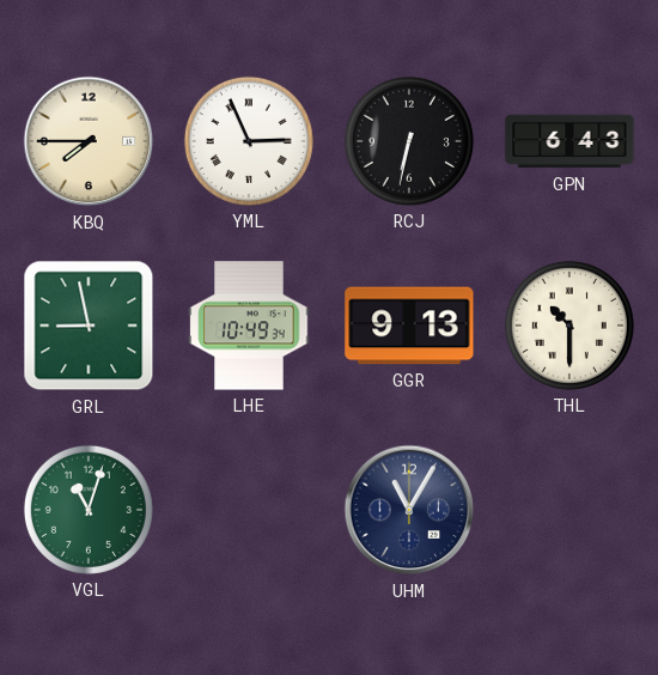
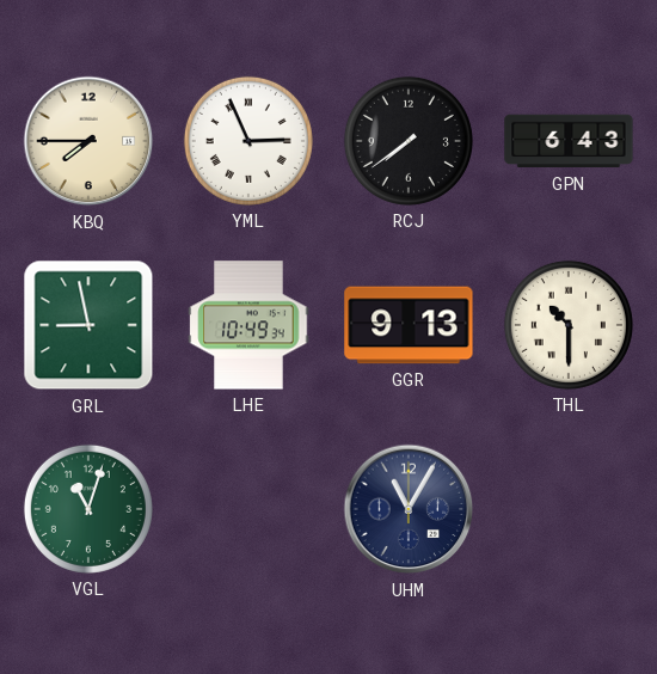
RCJ: 6:32 -> 7:39
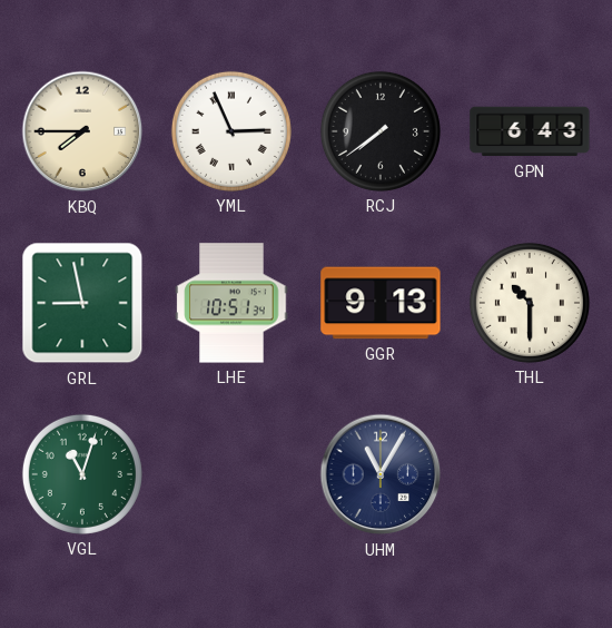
LHE: 10:49 -> 10:51
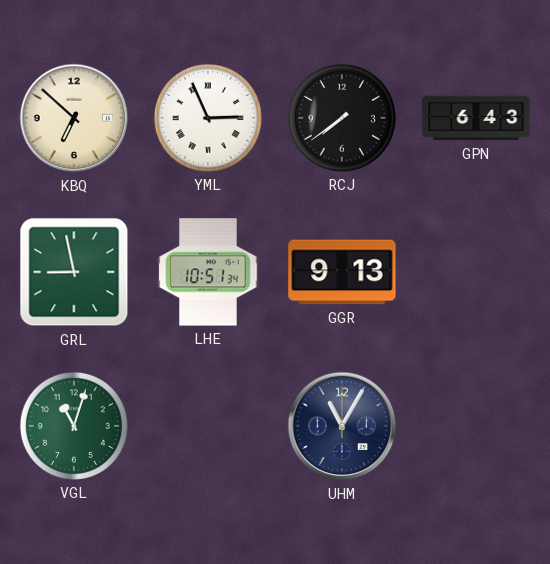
KBQ: 7:45 -> 6:52
THL: 10:30 -> none
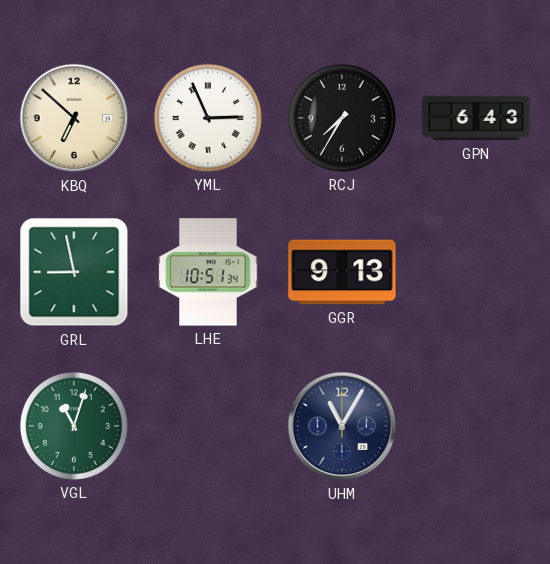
RCJ: 7:39 -> 7:35
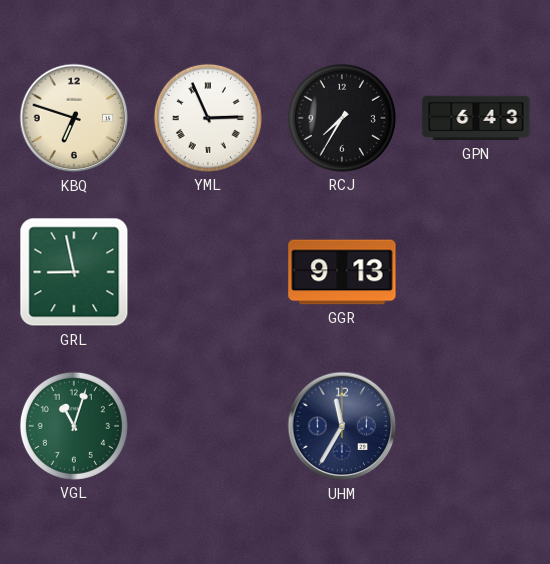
KBQ: 6:52 -> 6:48
LHE: 10:51 -> none
UHM: 11:05 -> 11:35
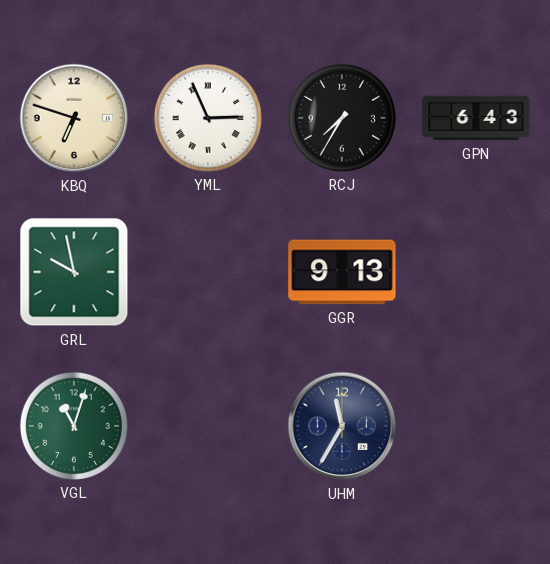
GRL: 8:58 -> 9:58
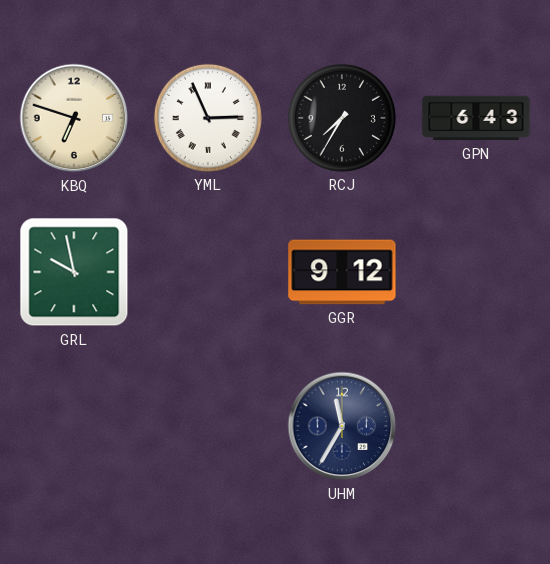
GGR: 9:13 -> 9:12
VGL: 11:03 -> none
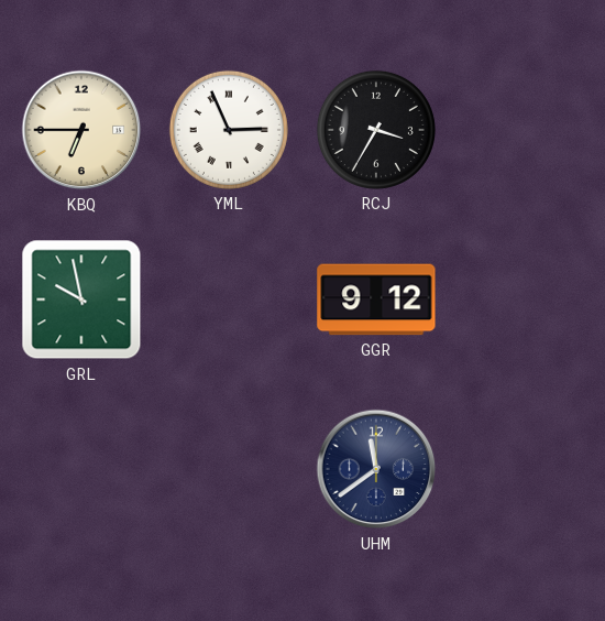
KBQ: 6:48 -> 6:45
RCJ: 7:35 -> 3:35
GPN: 6:43 -> none
UHM: 11:35 -> 11:39
